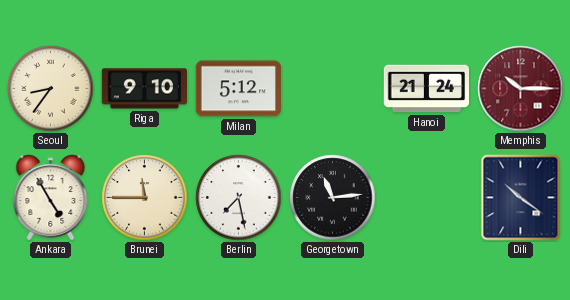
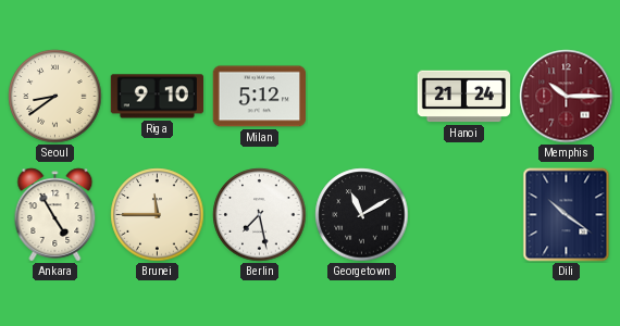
Seoul: 8:36 -> 8:39
Georgetown: 11:14 -> 11:10
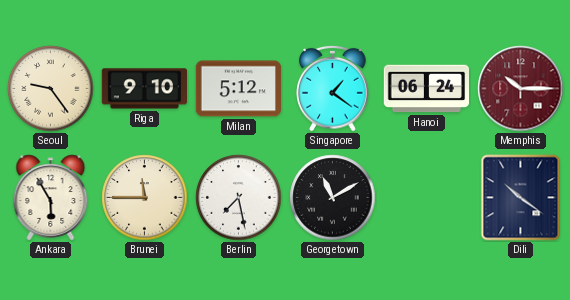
Seoul: 8:39 -> 9:24
Singapore: none -> 1:21
Hanoi: 21:24 -> 06:24
Ankara: 4:55 -> 5:55
